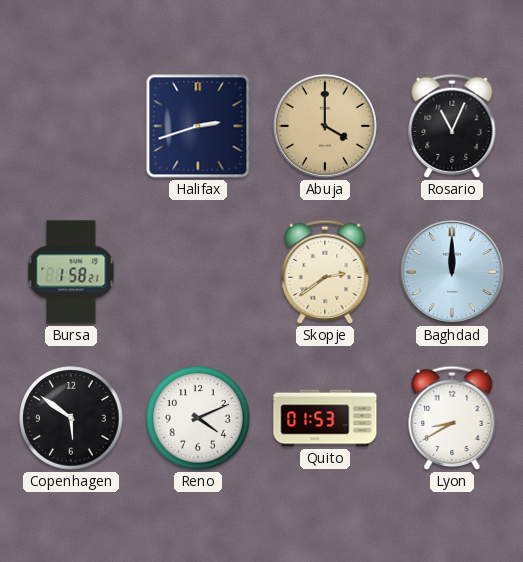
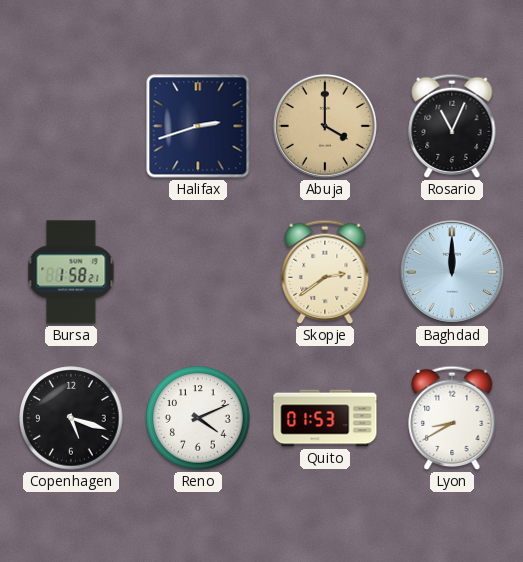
Copenhagen: 5:51 -> 5:18
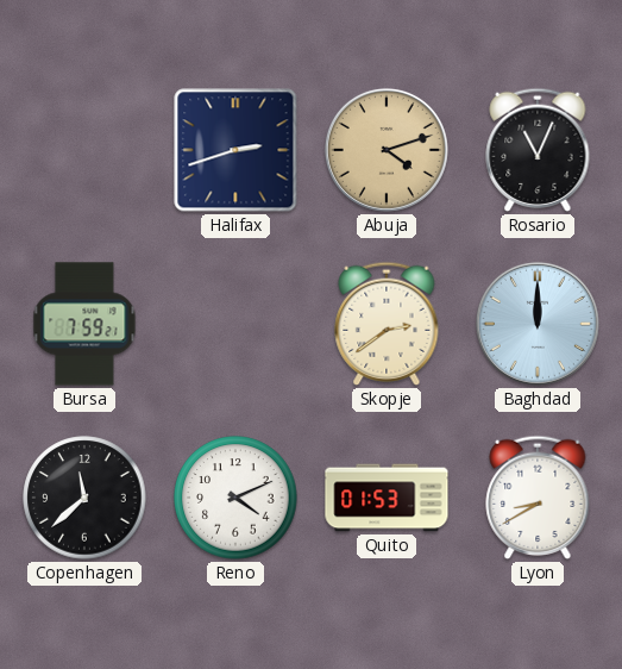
Abuja: 4:00 -> 4:12
Bursa: 1:58 -> 7:59
Copenhagen: 5:18 -> 11:38
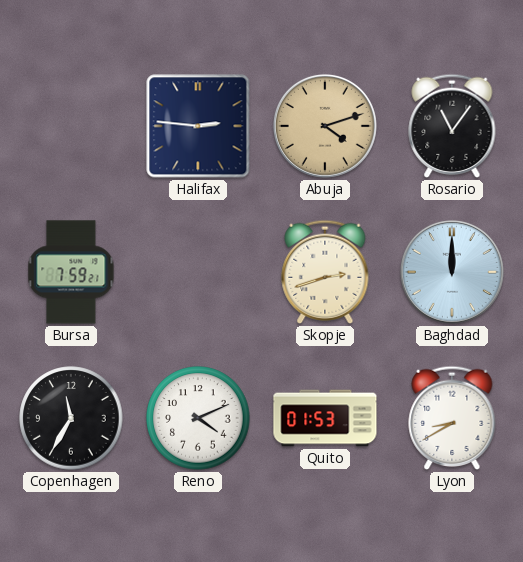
Halifax: 2:42 -> 2:46
Rosario: 11:04 -> 11:06
Skopje: 2:39 -> 2:42
Copenhagen: 11:38 -> 11:35
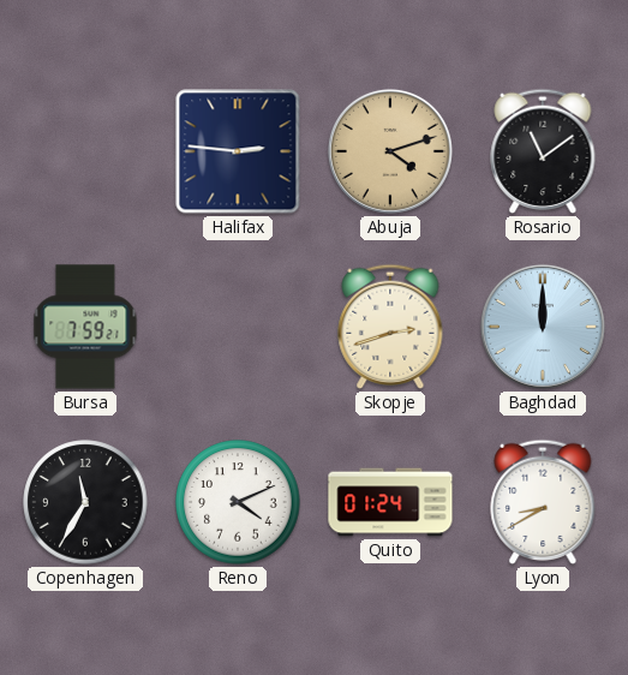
Rosario: 11:06 -> 11:09
Quito: 01:53 -> 01:24
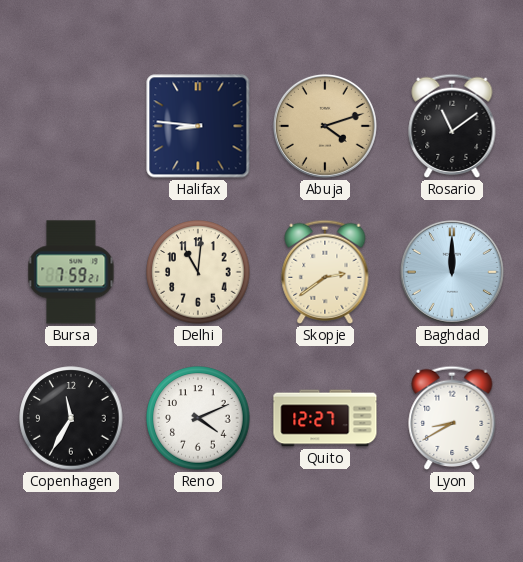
Halifax: 2:46 -> 8:46
Delhi: none -> 11:01
Skopje: 2:42 -> 2:39
Quito: 01:24 -> 12:27
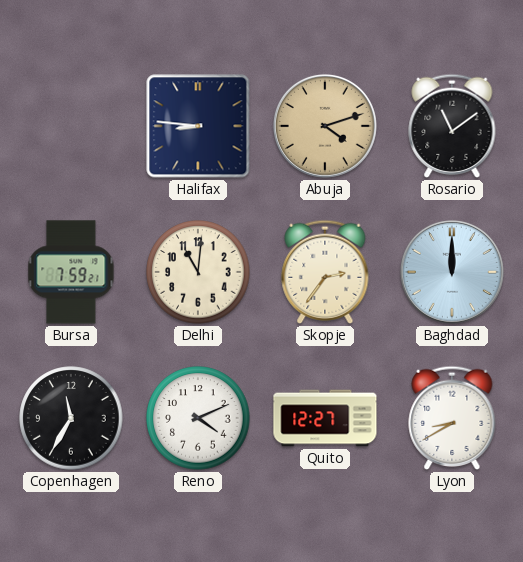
Skopje: 2:39 -> 2:36
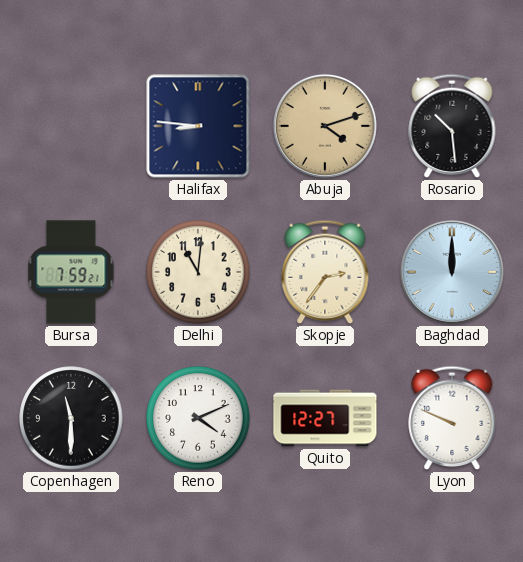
Rosario: 11:09 -> 10:29
Copenhagen: 11:35 -> 11:30
Lyon: 8:40 -> 9:49
